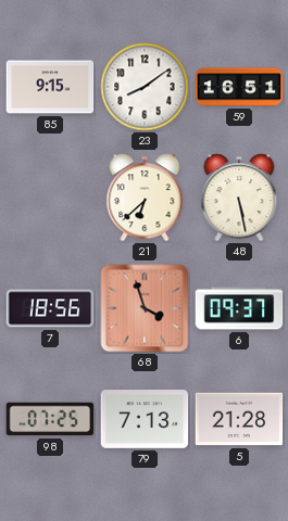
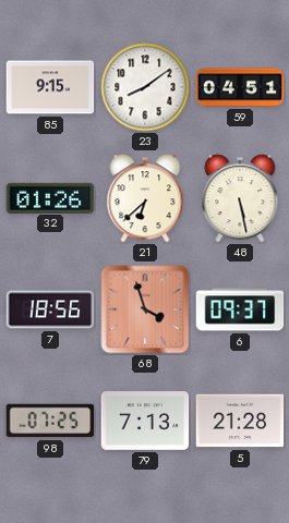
59: 16:51 -> 04:51
32: none -> 01:26
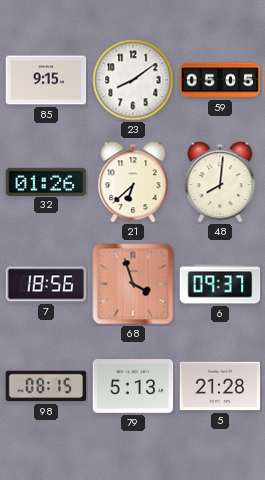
59: 04:51 -> 05:05
48: 5:28 -> 8:01
98: 07:25 -> 08:15
79: 7:13 -> 5:13
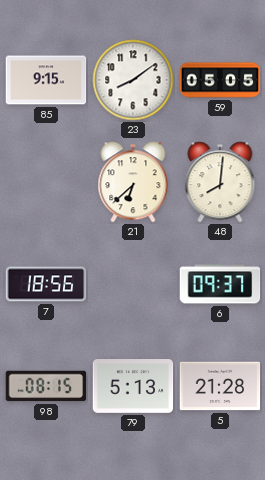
32: 01:26 -> none
68: 3:57 -> none
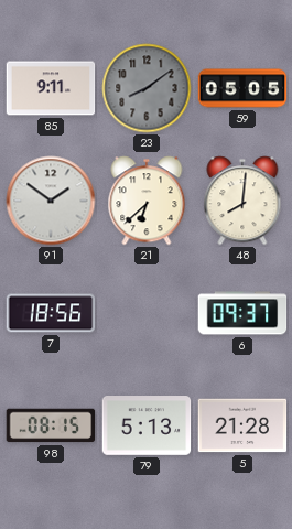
85: 9:15 -> 9:11
23 dial: white -> grey
91: none -> 1:51
